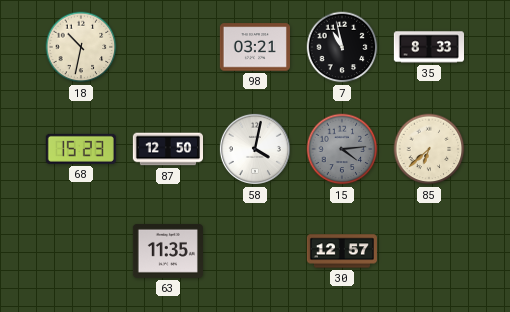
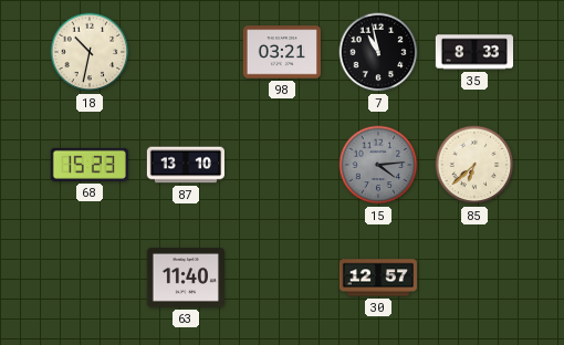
87: 12:50 -> 13:10
58: 4:02 -> none
63: 11:35 -> 11:40
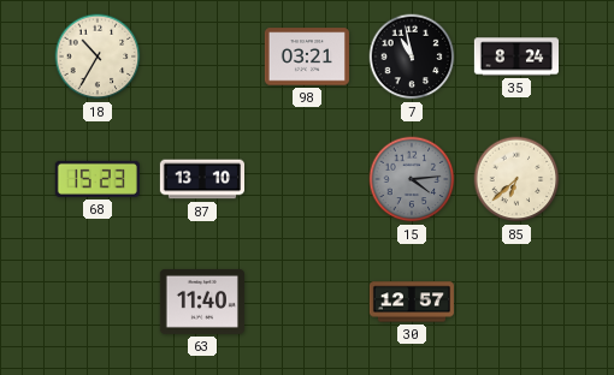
18: 10:32 -> 10:35
35: 8:33 -> 8:24
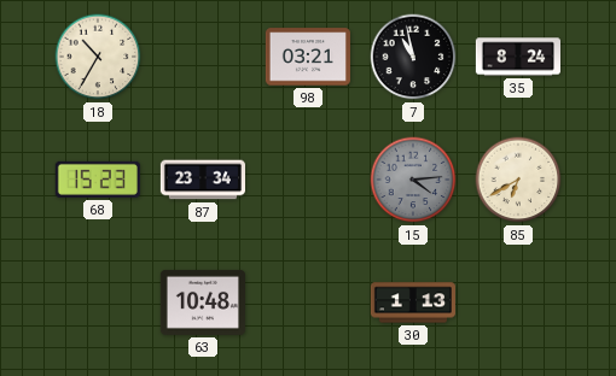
87: 13:10 -> 23:34
85: 6:38 -> 6:40
63: 11:40 -> 10:48
30: 12:57 -> 1:13
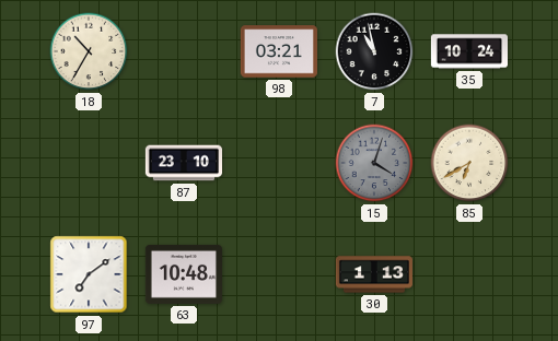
35: 8:24 -> 10:24
68: 15:23 -> none
87: 23:34 -> 23:10
15: 4:14 -> 4:03
97: none -> 7:09
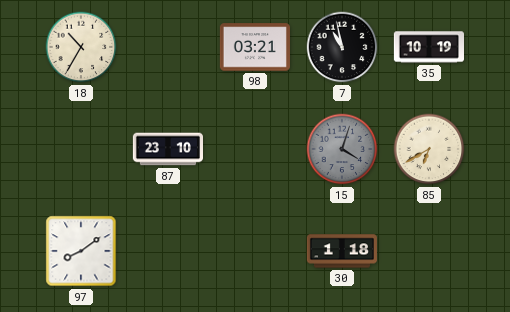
35: 10:24 -> 10:19
97: 7:09 -> 8:09
63: 10:48 -> none
30: 1:13 -> 1:18
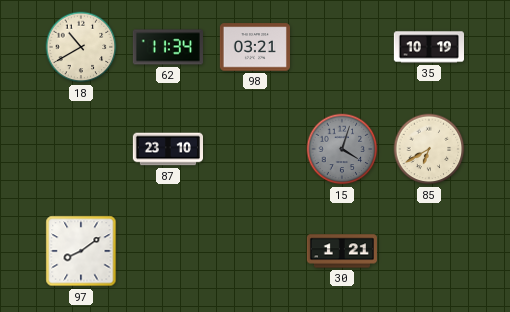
18: 10:35 -> 10:40
62: none -> 11:34
7: 10:58 -> none
30: 1:18 -> 1:21
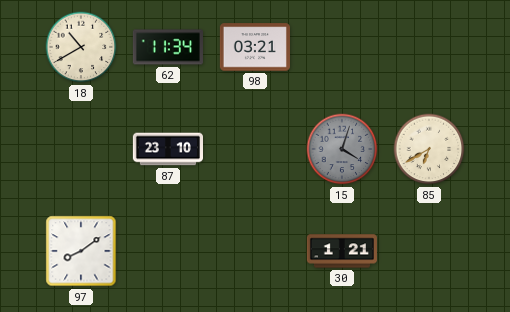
35: 10:19 -> none
